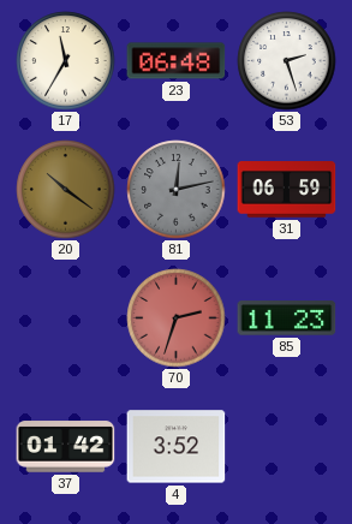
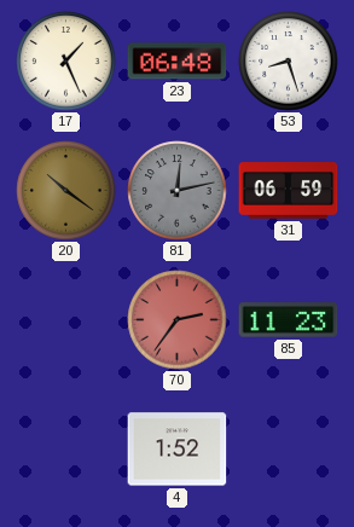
17: 11:35 -> 1:26
53: 2:27 -> 8:27
70: 2:33 -> 2:36
37: 01:42 -> none
4: 3:52 -> 1:52
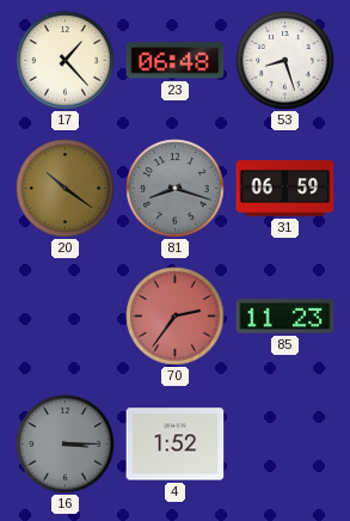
17: 1:26 -> 1:23
81: 12:13 -> 8:18
16: none -> 3:15
